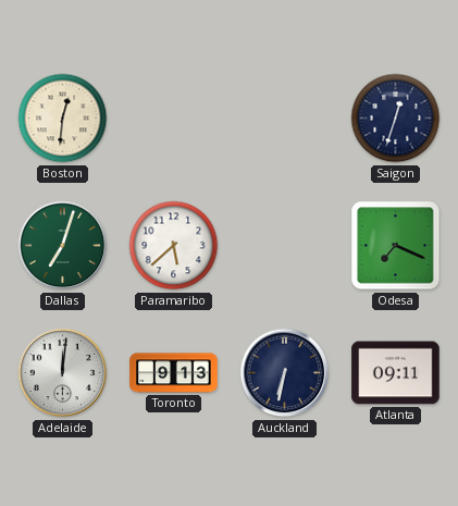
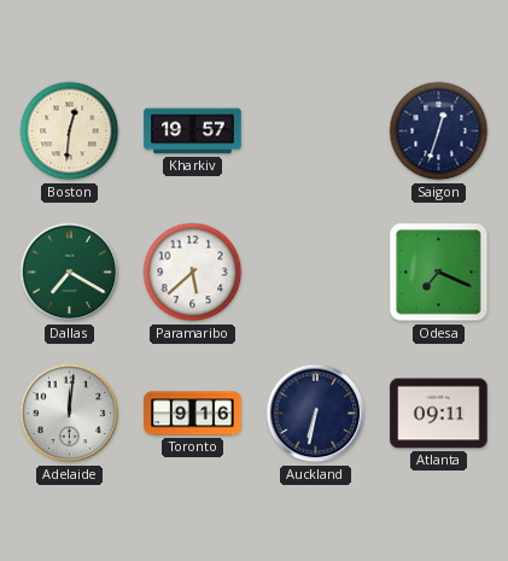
Kharkiv: none -> 19:57
Dallas: 7:03 -> 7:20
Toronto: 9:13 -> 9:16
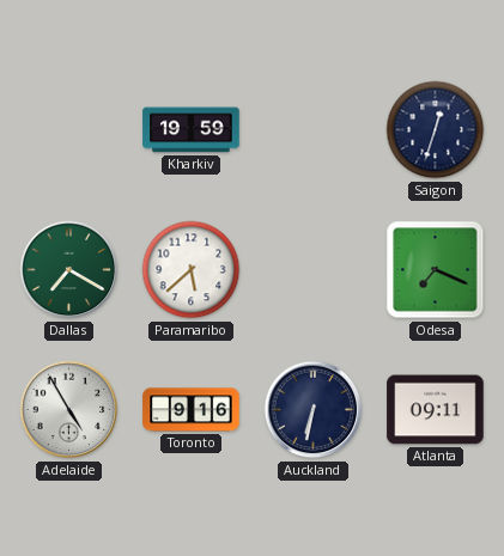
Boston: 12:31 -> none
Kharkiv: 19:57 -> 19:59
Adelaide: 12:01 -> 4:55
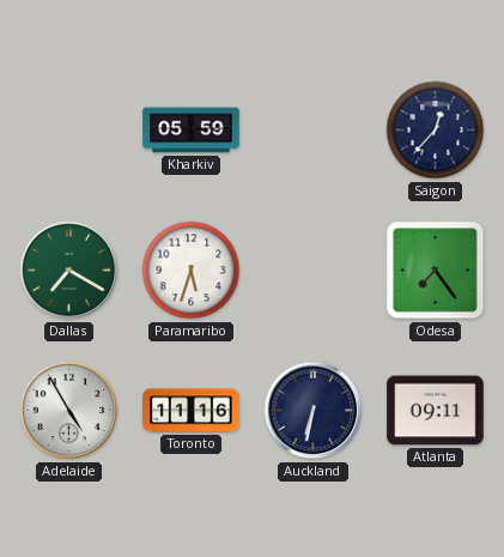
Kharkiv: 19:59 -> 05:59
Saigon: 12:33 -> 12:37
Paramaribo: 5:38 -> 5:33
Odesa: 7:19 -> 7:24
Toronto: 9:16 -> 11:16
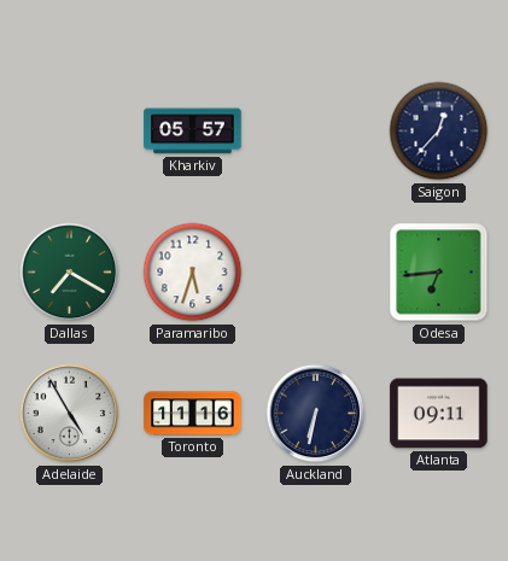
Kharkiv: 05:59 -> 05:57
Odesa: 7:24 -> 6:44
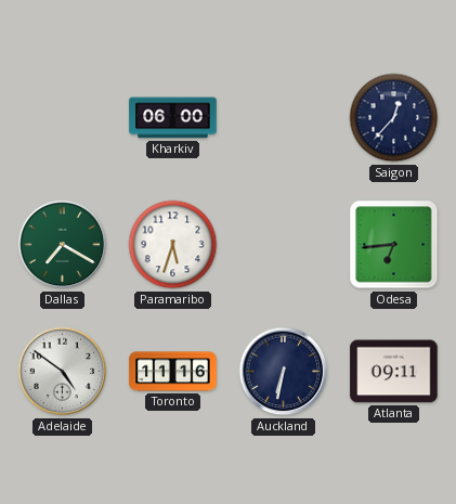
Kharkiv: 05:57 -> 06:00
Adelaide: 4:55 -> 4:51
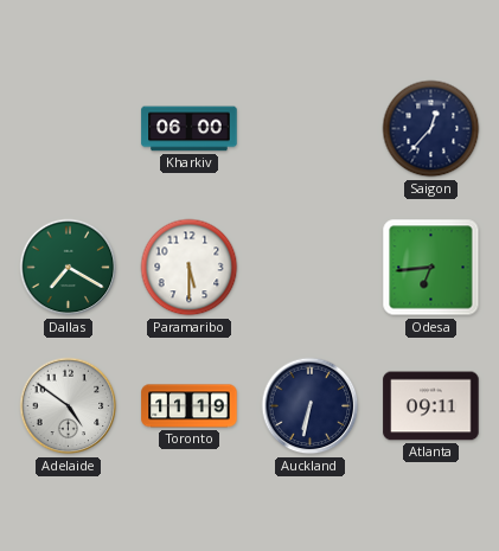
Paramaribo: 5:33 -> 5:30
Toronto: 11:16 -> 11:19
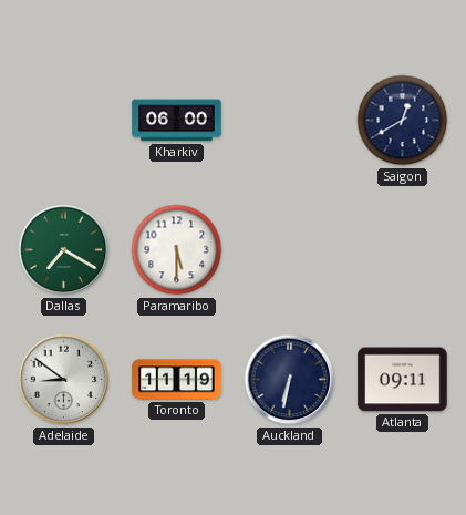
Saigon: 12:37 -> 12:40
Odesa: 6:44 -> none
Adelaide: 4:51 -> 8:51
